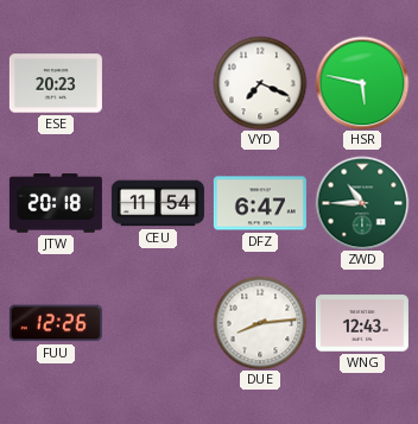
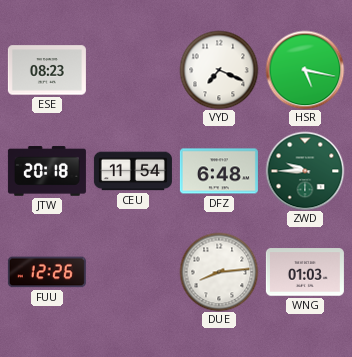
ESE: 20:23 -> 08:23
HSR: 5:47 -> 5:17
DFZ: 6:47 -> 6:48
ZWD: 10:45 -> 9:45
WNG: 12:43 -> 01:03
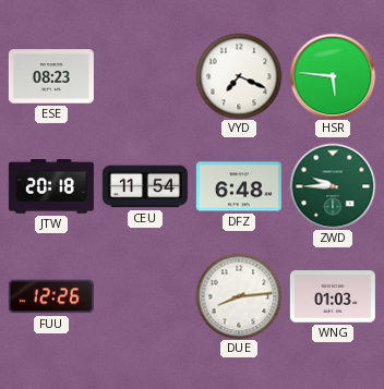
HSR: 5:17 -> 5:46
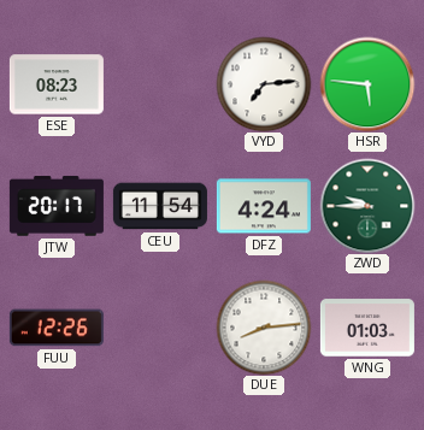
VYD: 7:19 -> 7:14
JTW: 20:18 -> 20:17
DFZ: 6:48 -> 4:24
